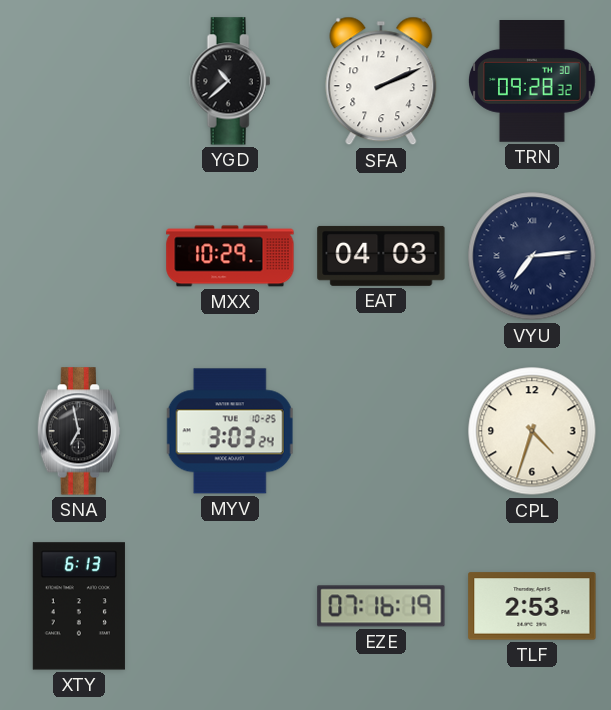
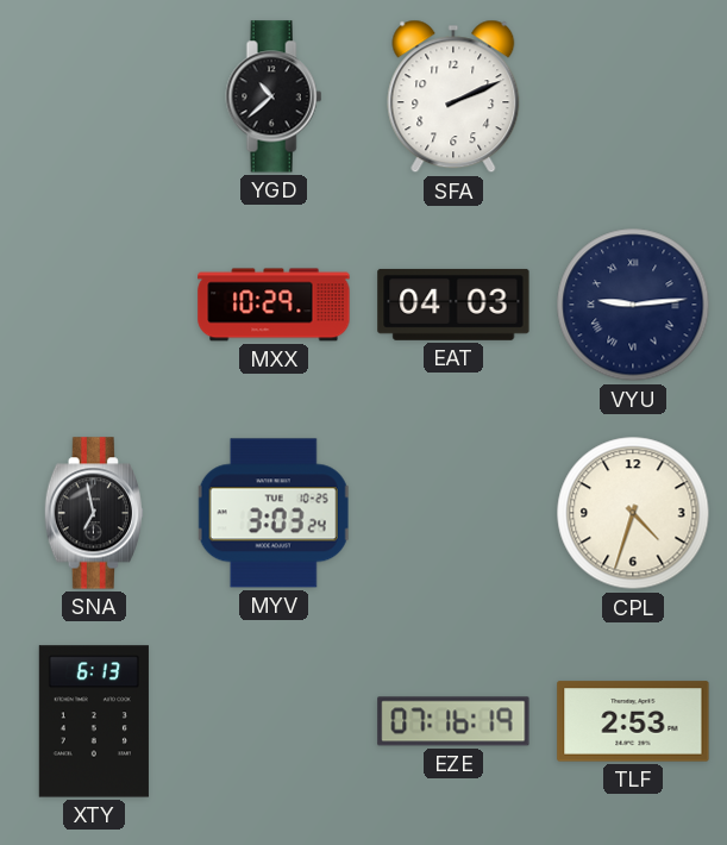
TRN: 09:28 -> none
VYU: 7:14 -> 9:14
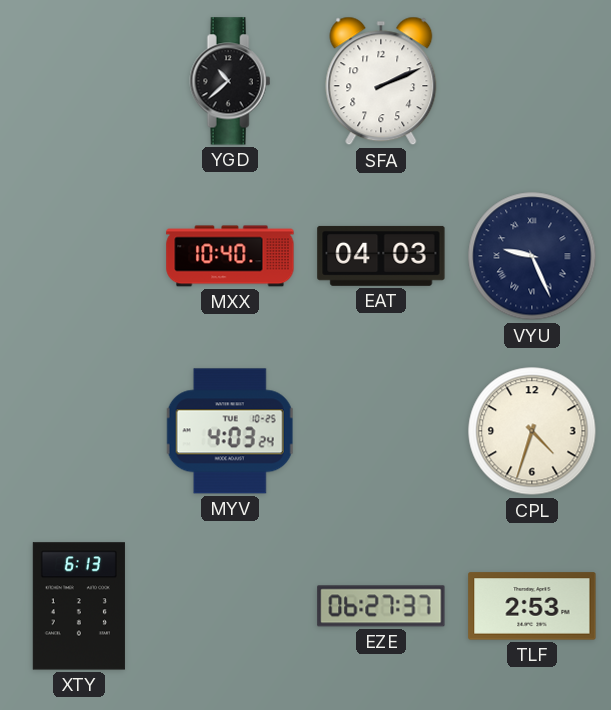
MXX: 10:29 -> 10:40
VYU: 9:14 -> 9:26
SNA: 6:58 -> none
MYV: 3:03 -> 4:03
EZE: 07:16 -> 06:27
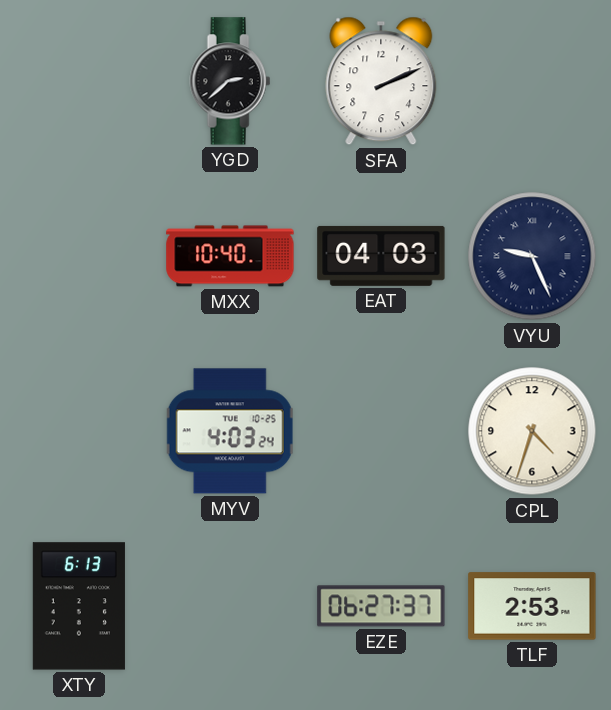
YGD: 10:38 -> 2:38
